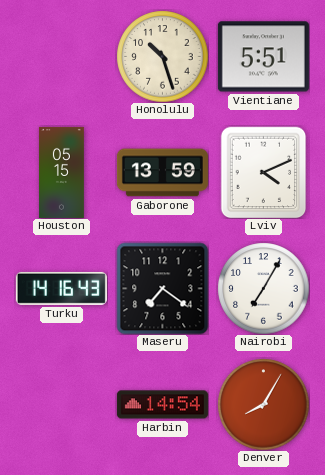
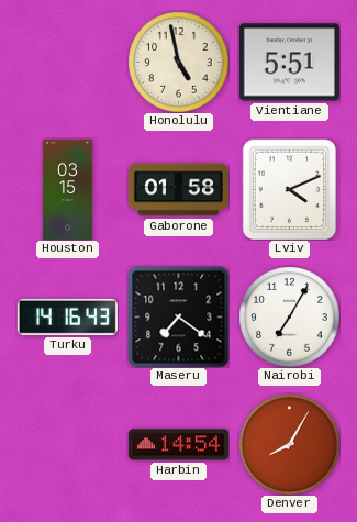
Honolulu: 10:27 -> 4:58
Houston: 05:15 -> 03:15
Gaborone: 13:59 -> 01:58
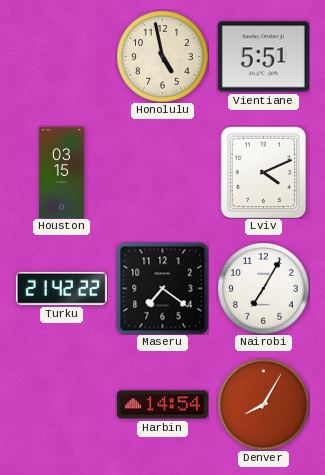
Gaborone: 01:58 -> none
Turku: 14:16 -> 21:42
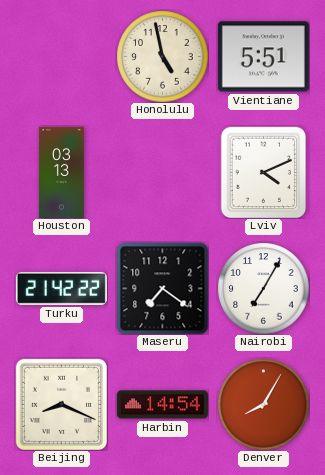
Houston: 03:15 -> 03:13
Beijing: none -> 8:19
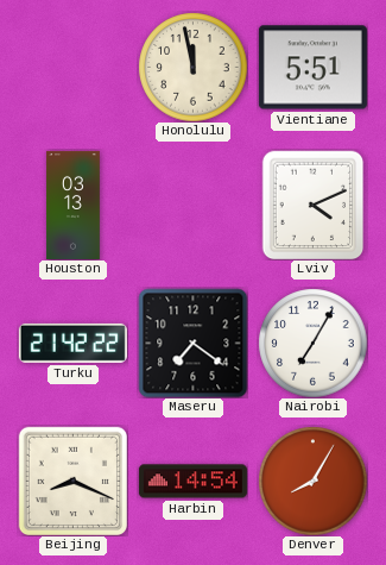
Honolulu: 4:58 -> 11:58
